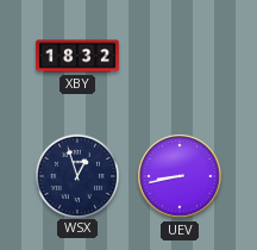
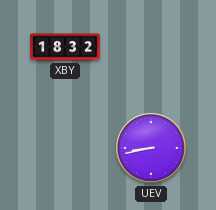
WSX: 12:57 -> none
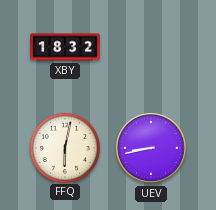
FFQ: none -> 6:02
